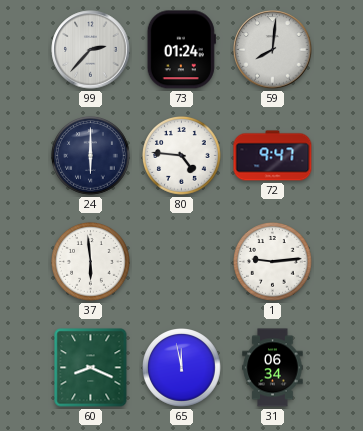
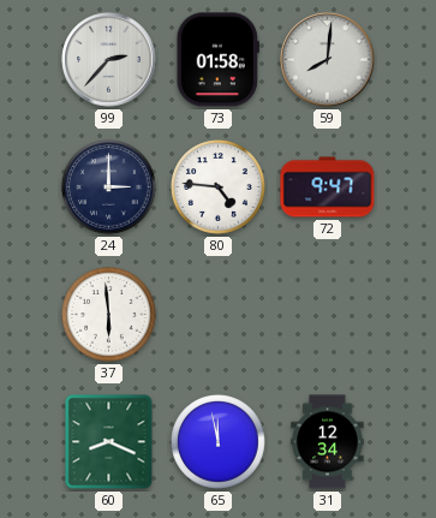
73: 01:24 -> 01:58
24: 6:00 -> 3:00
1: 9:14 -> none
31: 06:34 -> 12:34
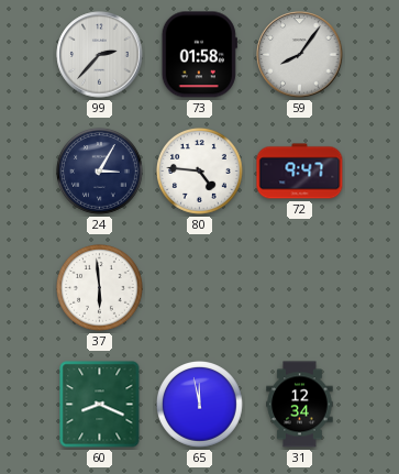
59: 8:01 -> 8:06
24: 3:00 -> 3:05
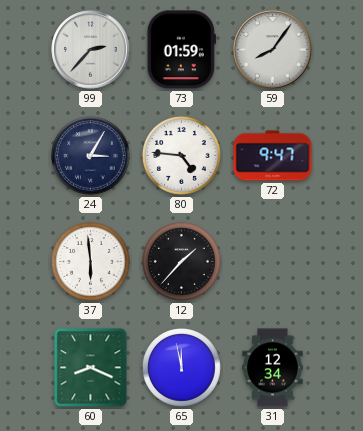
73: 01:58 -> 01:59
12: none -> 1:37
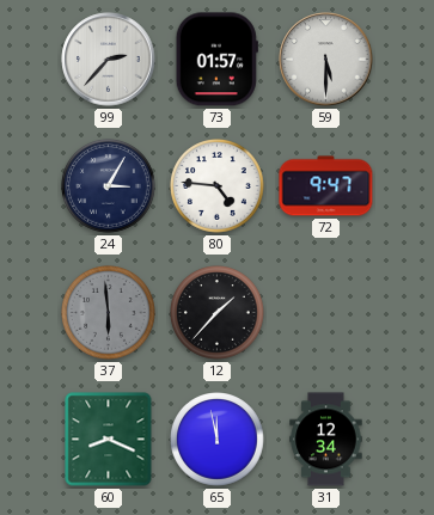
73: 01:59 -> 01:57
59: 8:06 -> 5:30
37 dial: white -> grey
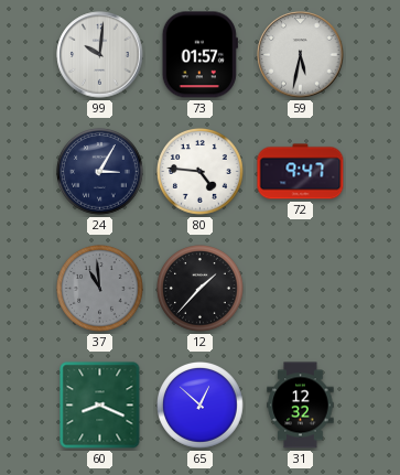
99: 2:37 -> 10:01
59: 5:30 -> 5:32
37: 5:59 -> 10:59
65: 11:58 -> 12:52
31: 12:34 -> 12:32
